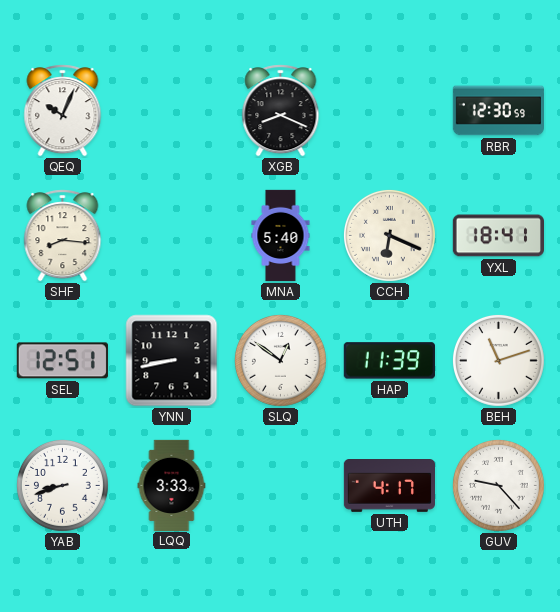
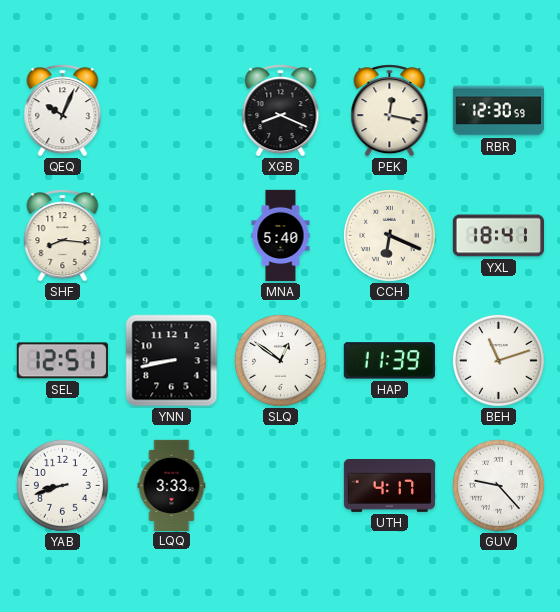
PEK: none -> 12:17
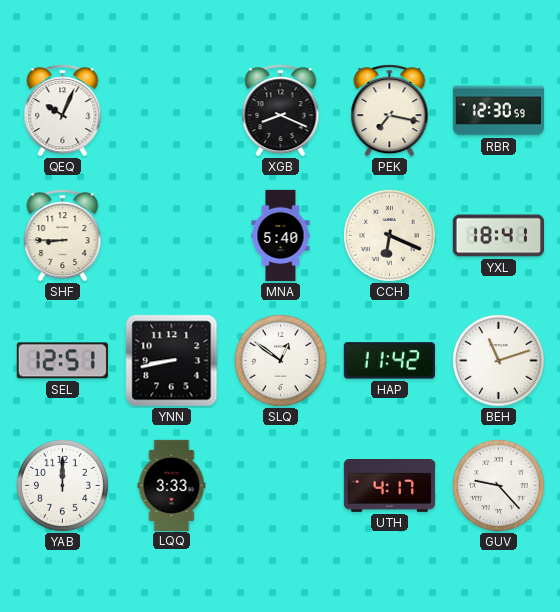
PEK: 12:17 -> 7:17
SHF: 8:16 -> 8:45
HAP: 11:39 -> 11:42
YAB: 8:42 -> 12:00
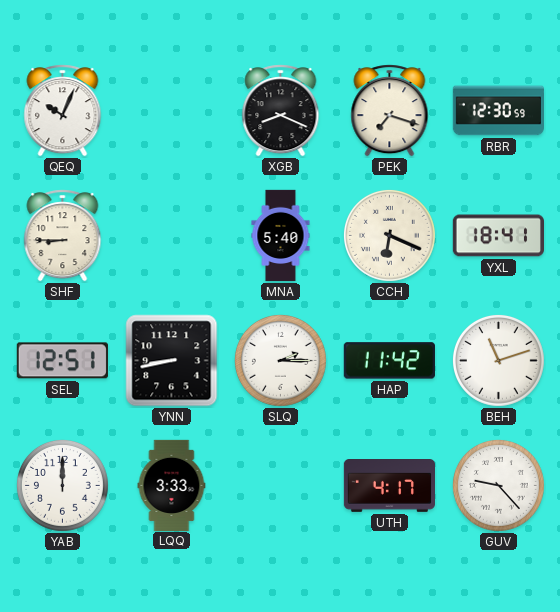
PEK: 7:17 -> 7:18
SLQ: 12:51 -> 2:15
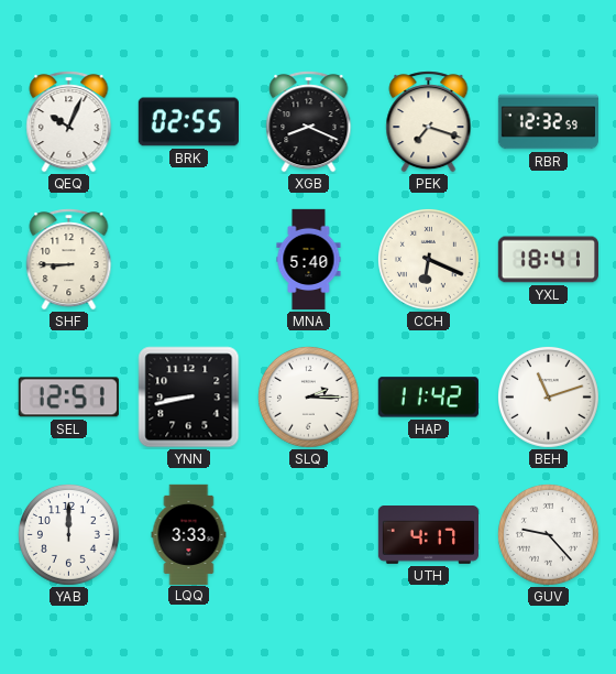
BRK: none -> 02:55
RBR: 12:30 -> 12:32
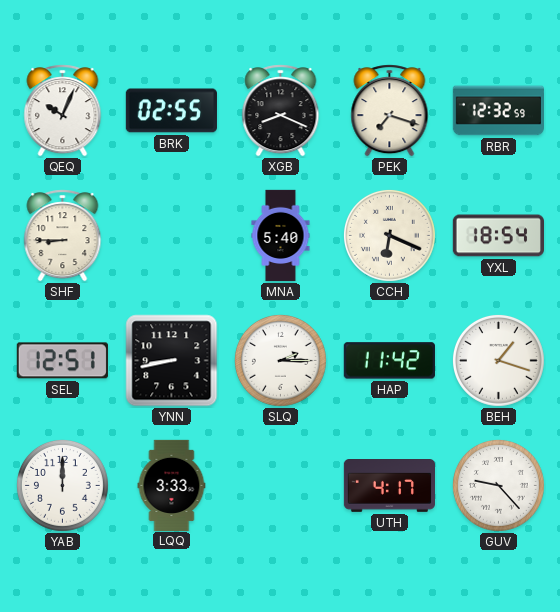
YXL: 18:41 -> 18:54
BEH: 11:12 -> 1:18
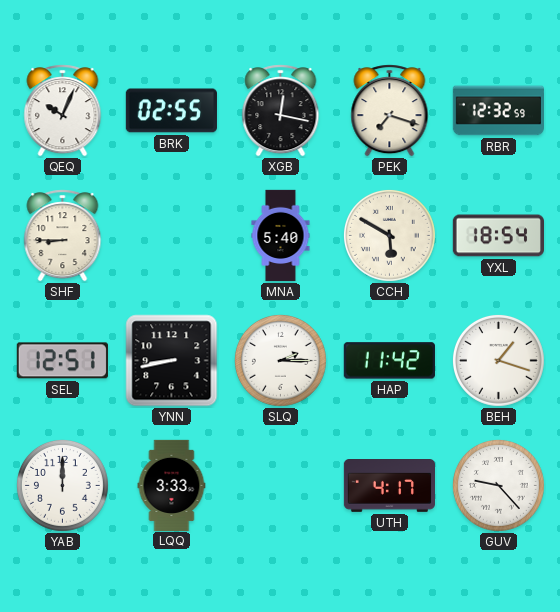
XGB: 8:19 -> 12:17
CCH: 6:19 -> 5:50
